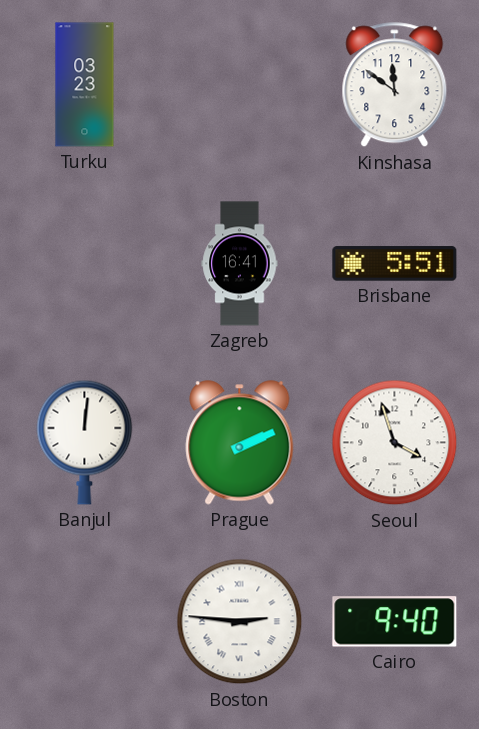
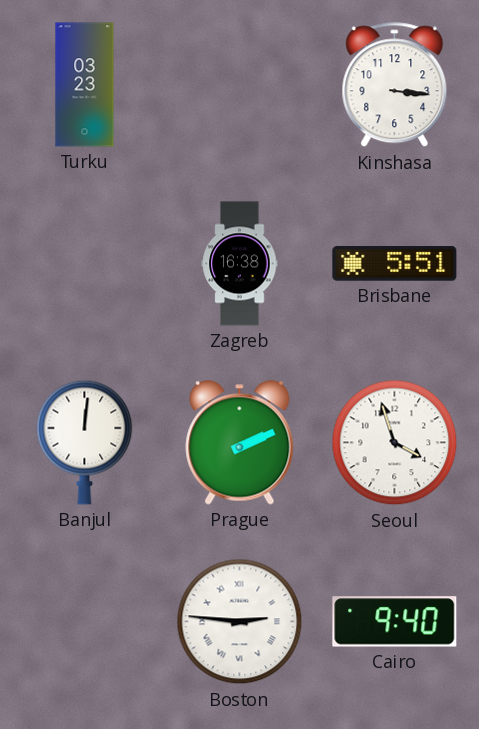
Kinshasa: 11:51 -> 3:16
Zagreb: 16:41 -> 16:38
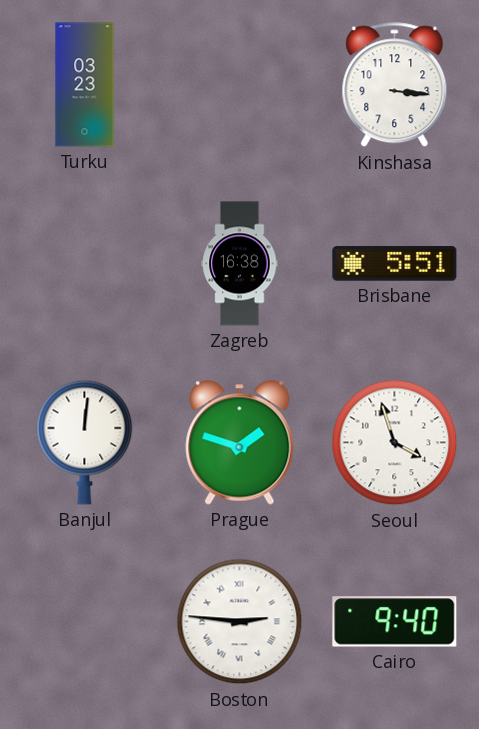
Prague: 2:11 -> 1:48
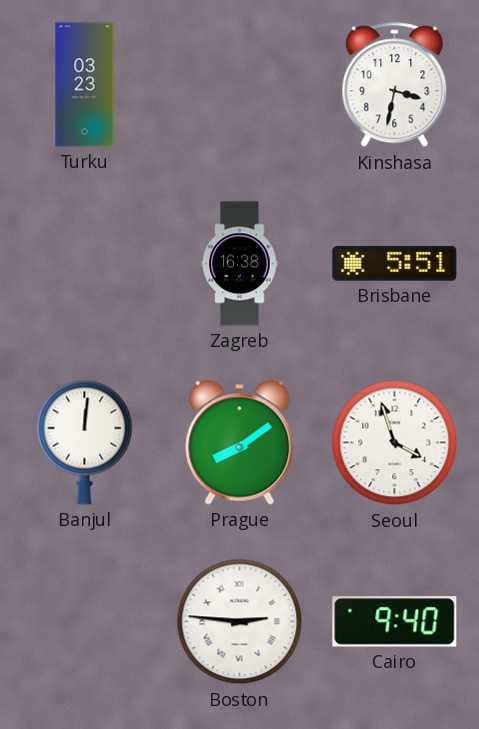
Kinshasa: 3:16 -> 3:32
Prague: 1:48 -> 8:09
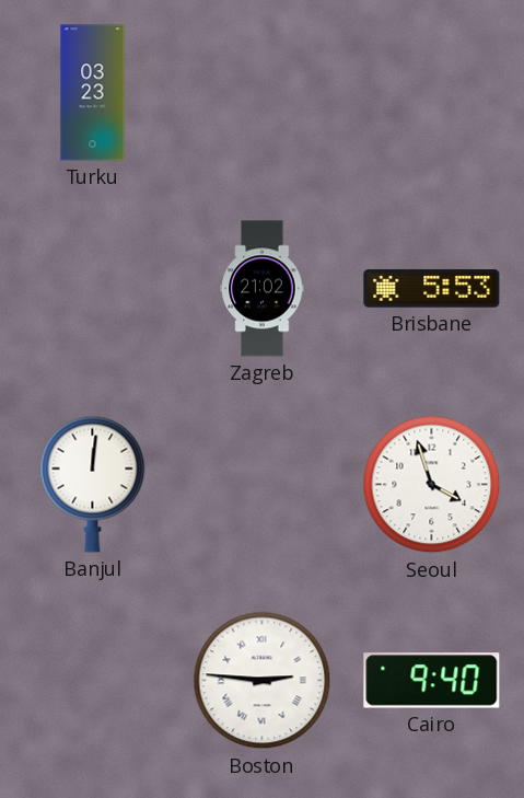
Kinshasa: 3:32 -> none
Zagreb: 16:38 -> 21:02
Brisbane: 5:51 -> 5:53
Prague: 8:09 -> none
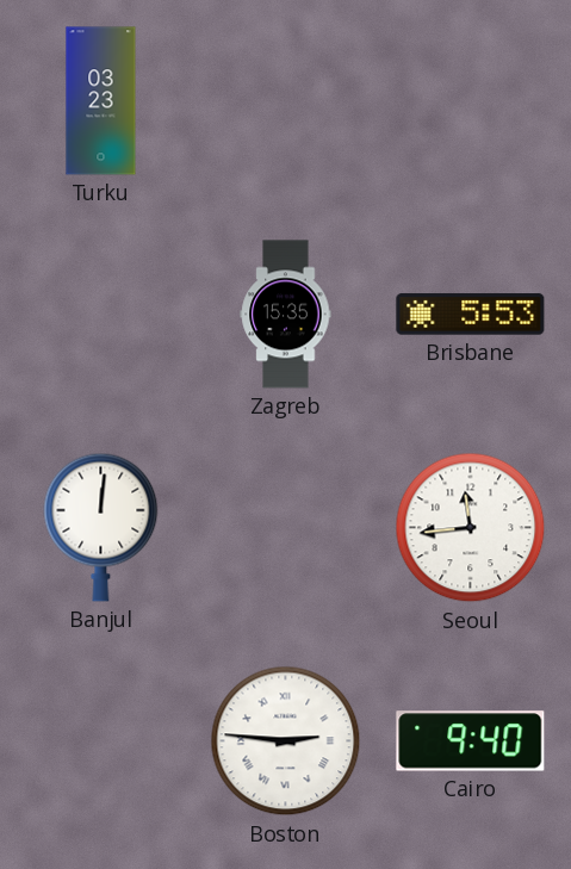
Zagreb: 21:02 -> 15:35
Seoul: 3:57 -> 11:44
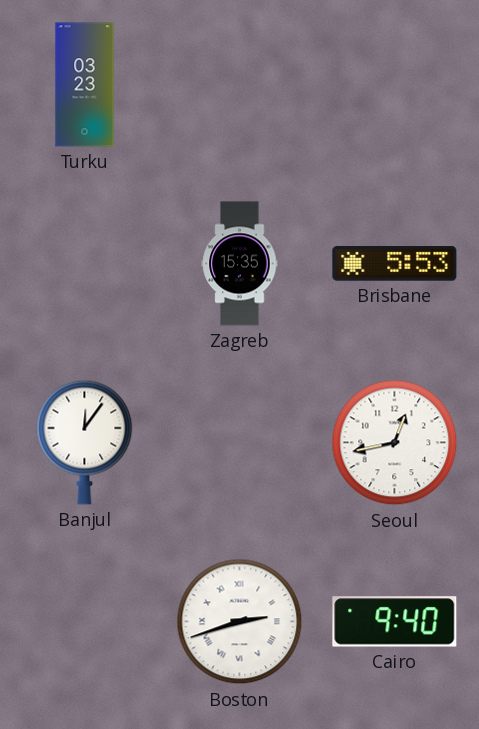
Banjul: 12:01 -> 12:06
Seoul: 11:44 -> 12:43
Boston: 2:46 -> 2:42
